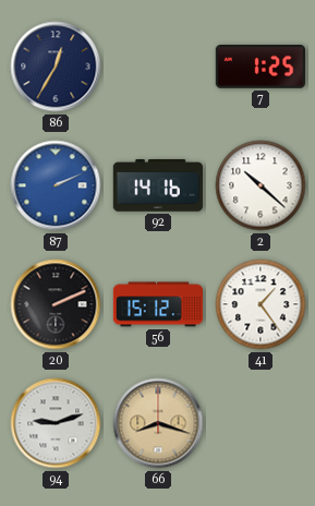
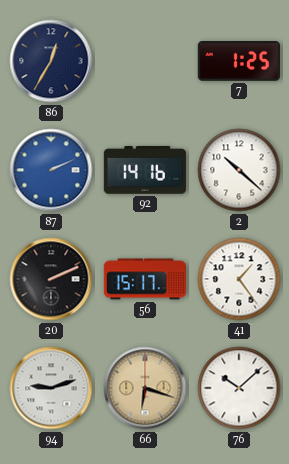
56: 15:12 -> 15:17
66: 8:18 -> 6:18
76: none -> 10:08
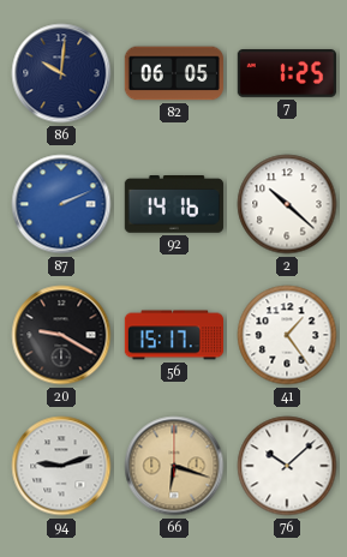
86: 12:35 -> 10:01
82: none -> 06:05
20: 2:11 -> 9:20
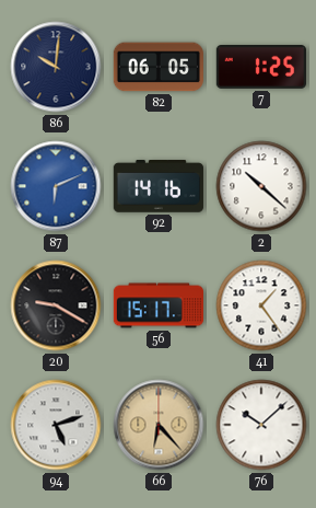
87: 2:11 -> 6:11
94: 9:12 -> 5:12
66: 6:18 -> 6:23
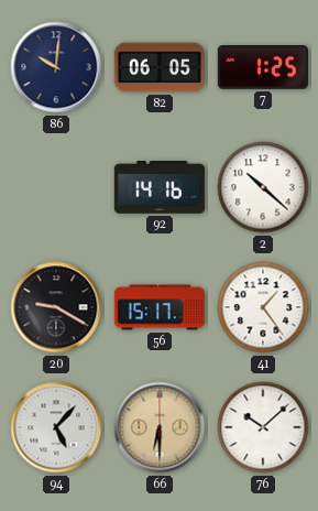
87: 6:11 -> none
94: 5:12 -> 5:07
66: 6:23 -> 6:30
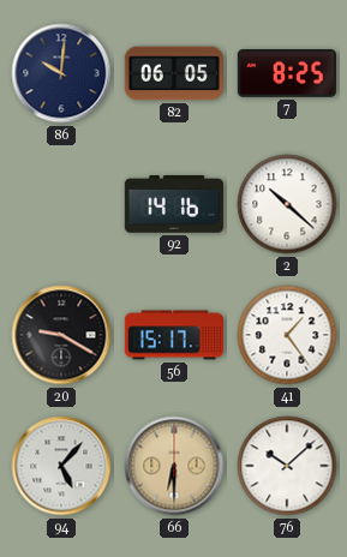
7: 1:25 -> 8:25
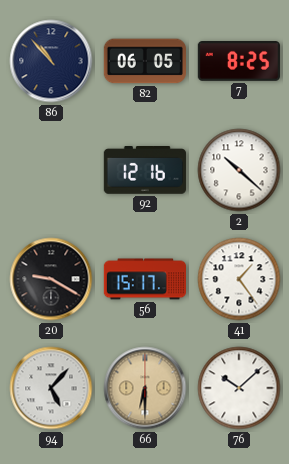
86: 10:01 -> 10:53
92: 14:16 -> 12:16
